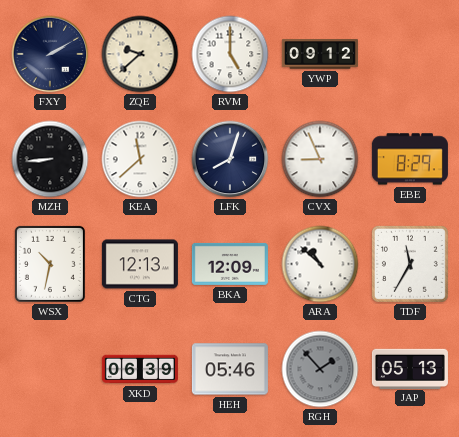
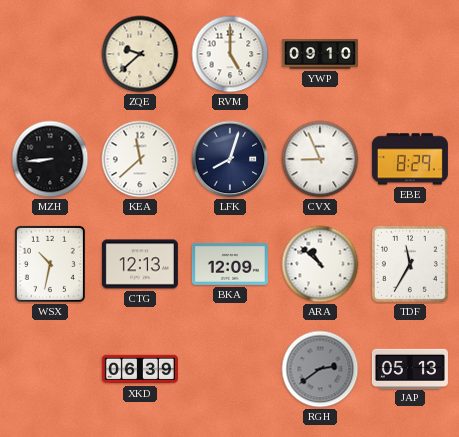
FXY: 2:10 -> none
YWP: 09:12 -> 09:10
HEH: 05:46 -> none
RGH: 1:53 -> 2:39
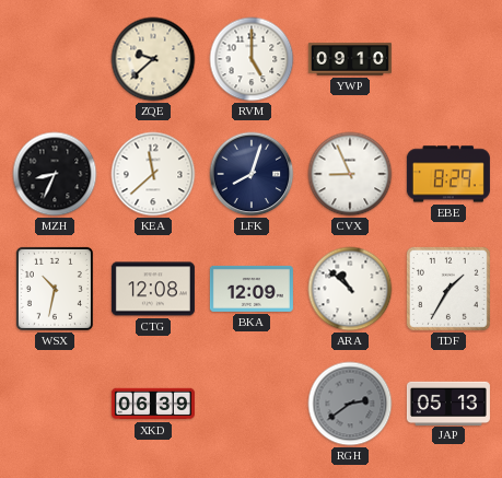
MZH: 8:44 -> 8:34
CTG: 12:13 -> 12:08
TDF: 11:35 -> 1:35
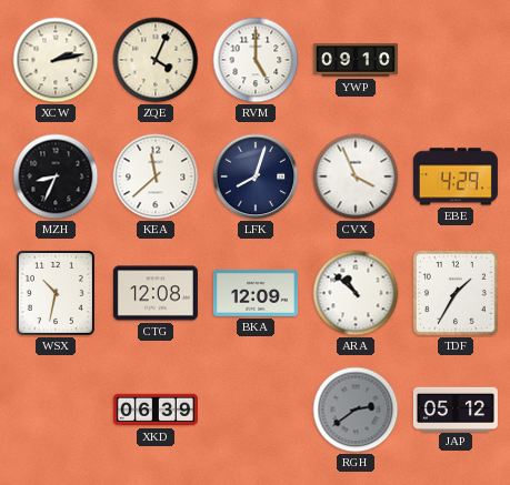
XCW: none -> 2:13
ZQE: 9:38 -> 4:04
CVX: 8:56 -> 3:56
EBE: 8:29 -> 4:29
JAP: 05:13 -> 05:12
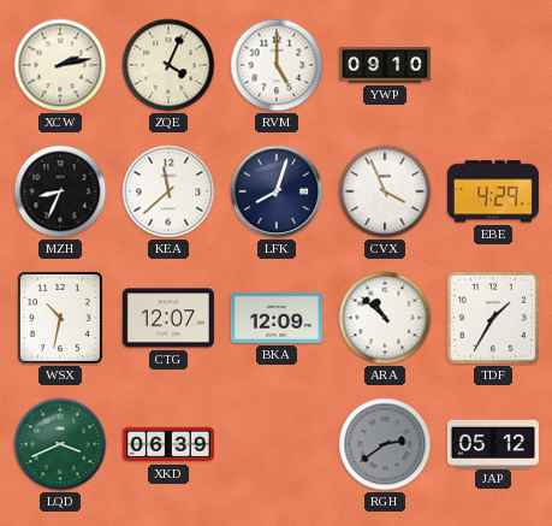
CTG: 12:08 -> 12:07
LQD: none -> 3:41
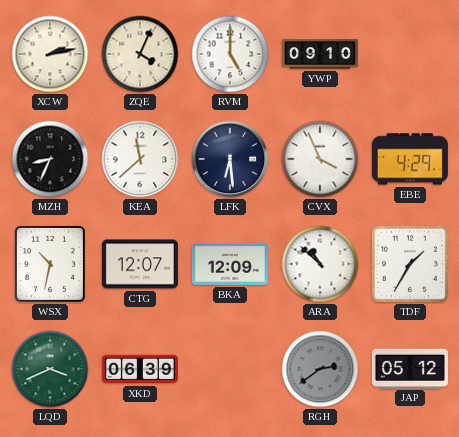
LFK: 8:03 -> 6:29
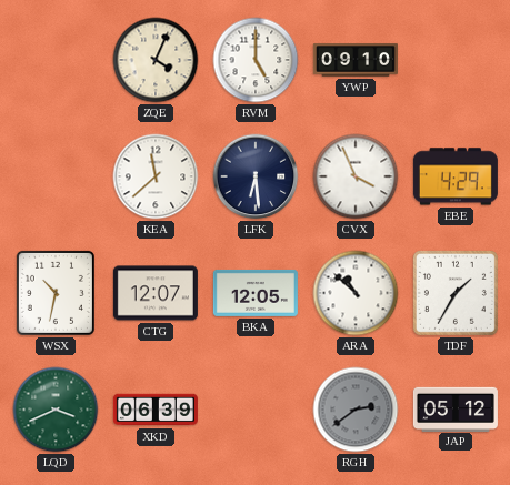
XCW: 2:13 -> none
MZH: 8:34 -> none
BKA: 12:09 -> 12:05
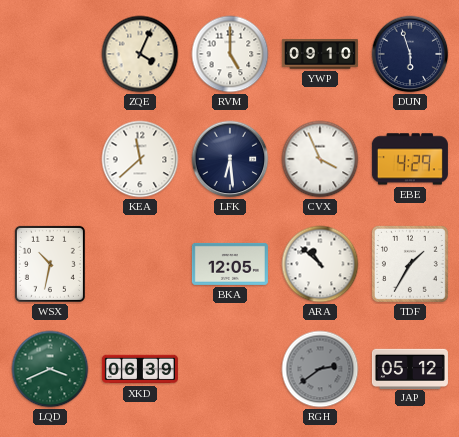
DUN: none -> 5:57
CTG: 12:07 -> none
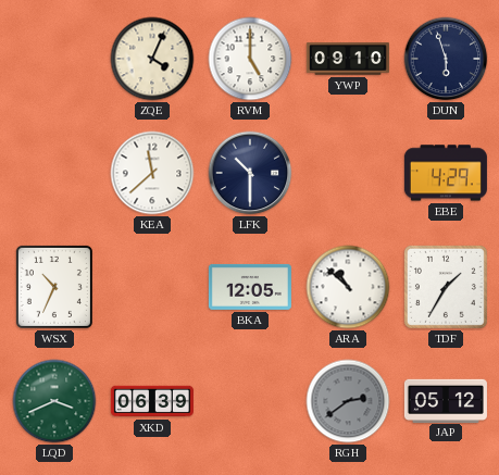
LFK: 6:29 -> 10:30
CVX: 3:56 -> none
WSX: 10:32 -> 10:34
